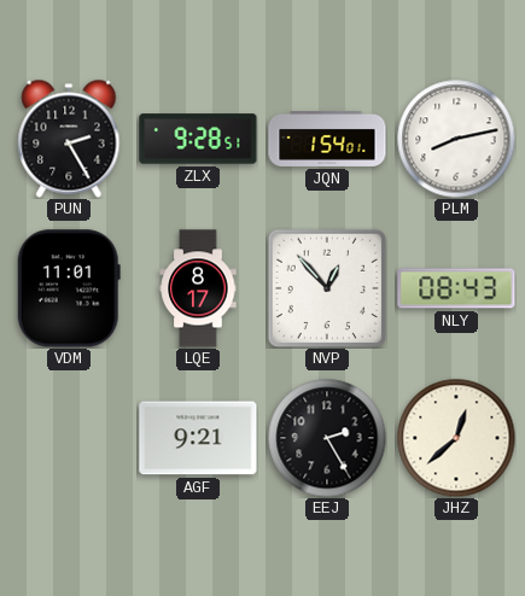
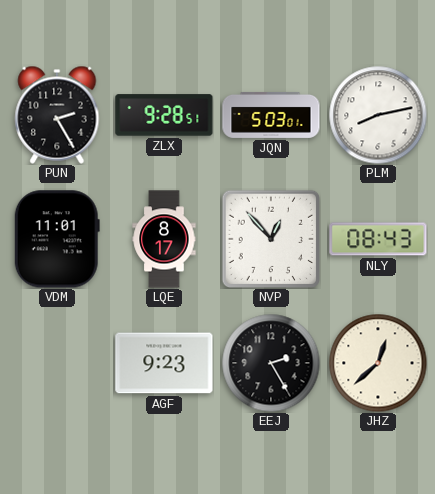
JQN: 1:54 -> 5:03
AGF: 9:21 -> 9:23
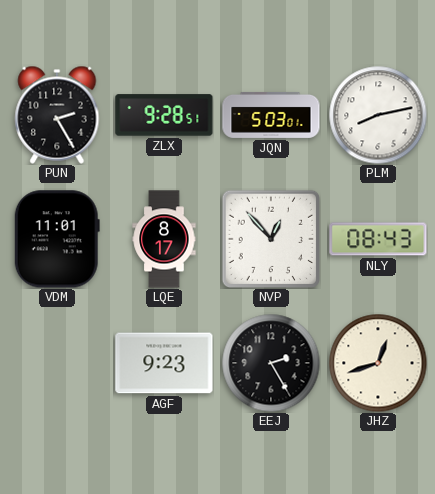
JHZ: 12:38 -> 12:42
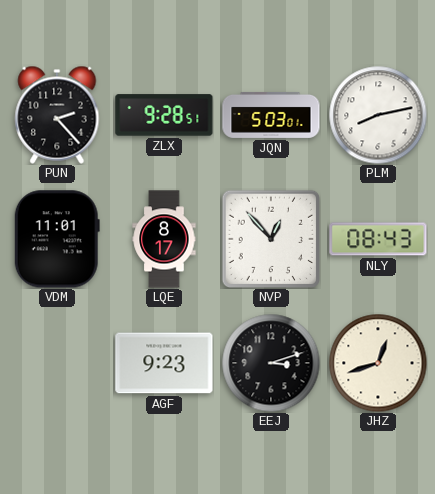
PUN: 2:25 -> 2:23
EEJ: 2:25 -> 3:12
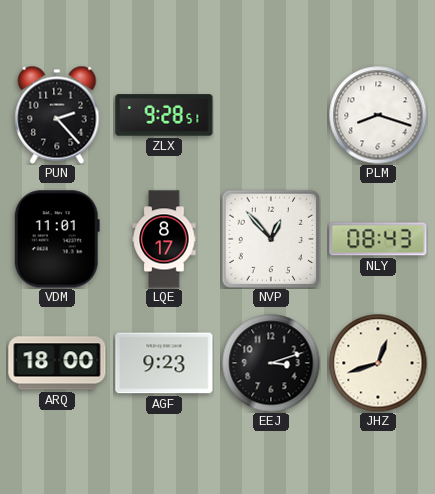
JQN: 5:03 -> none
PLM: 8:13 -> 8:18
ARQ: none -> 18:00
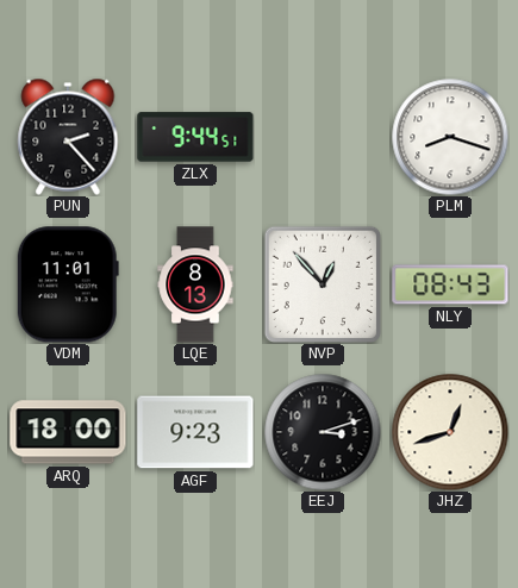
ZLX: 9:28 -> 9:44
LQE: 8:17 -> 8:13
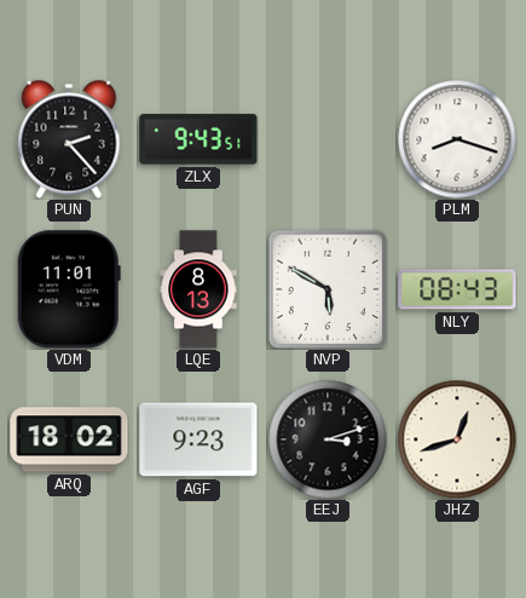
ZLX: 9:44 -> 9:43
NVP: 12:53 -> 5:50
ARQ: 18:00 -> 18:02
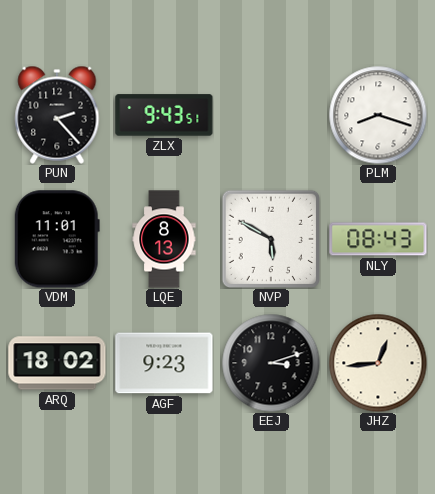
JHZ: 12:42 -> 12:44
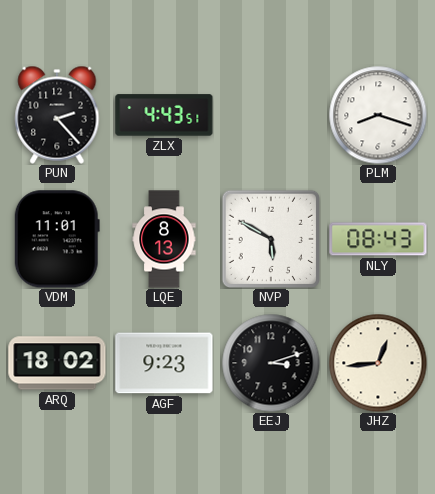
ZLX: 9:43 -> 4:43
